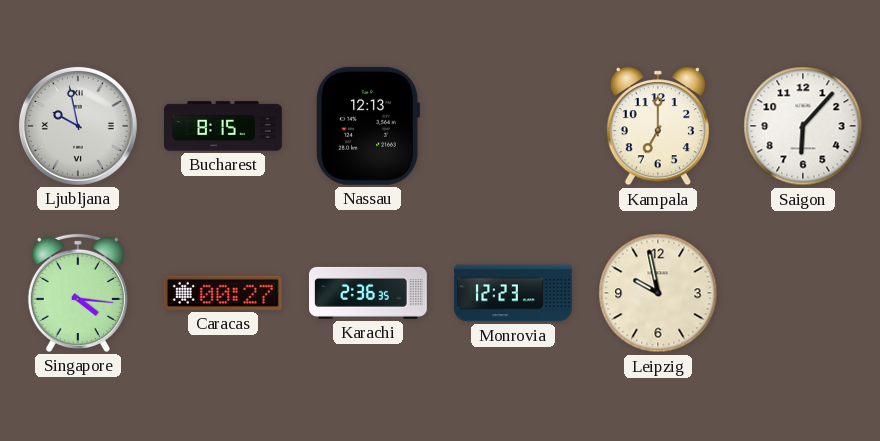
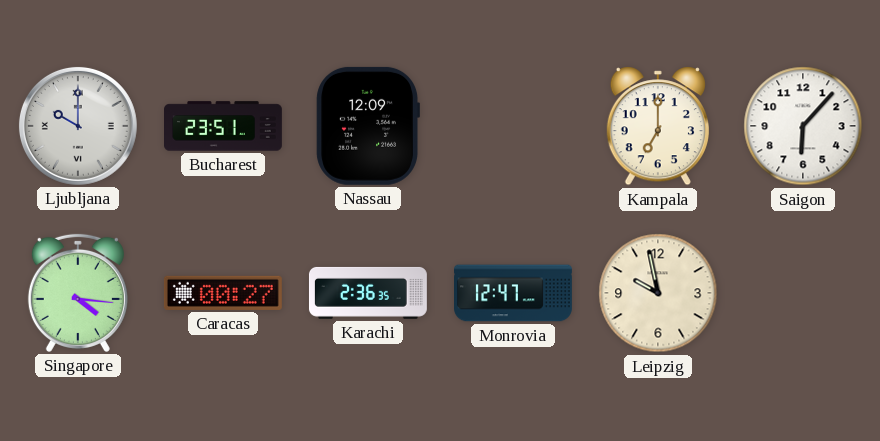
Ljubljana: 9:58 -> 10:00
Bucharest: 8:15 -> 23:51
Nassau: 12:13 -> 12:09
Monrovia: 12:23 -> 12:47
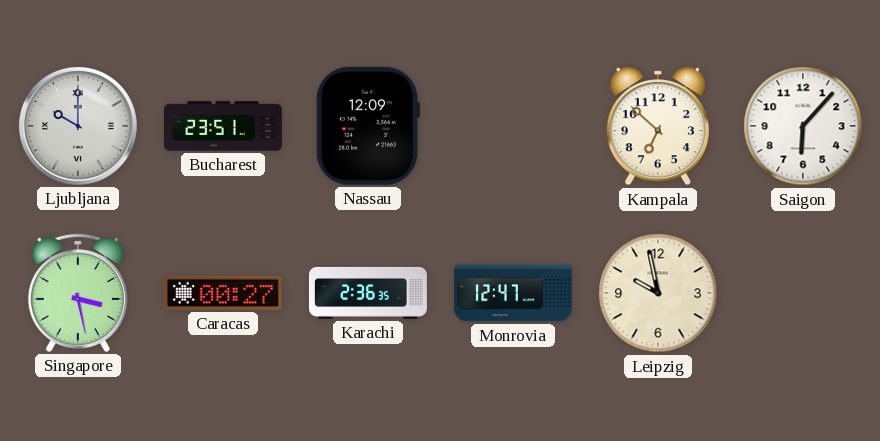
Kampala: 7:00 -> 6:52
Singapore: 4:16 -> 3:28
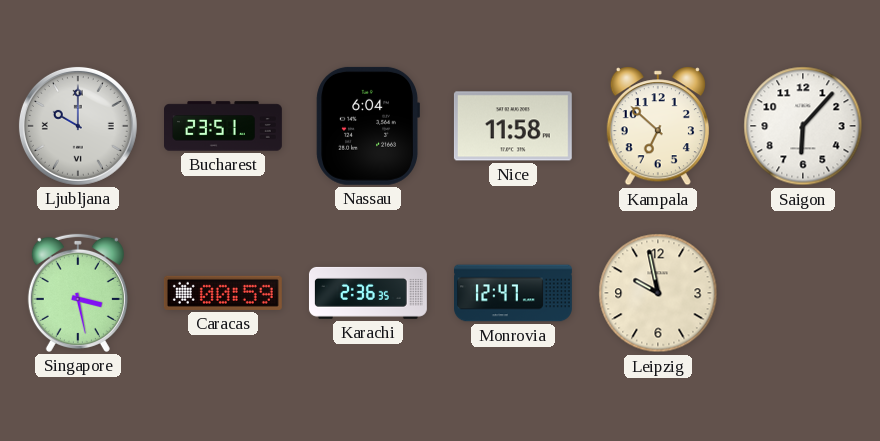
Nassau: 12:09 -> 6:04
Nice: none -> 11:58
Caracas: 00:27 -> 00:59
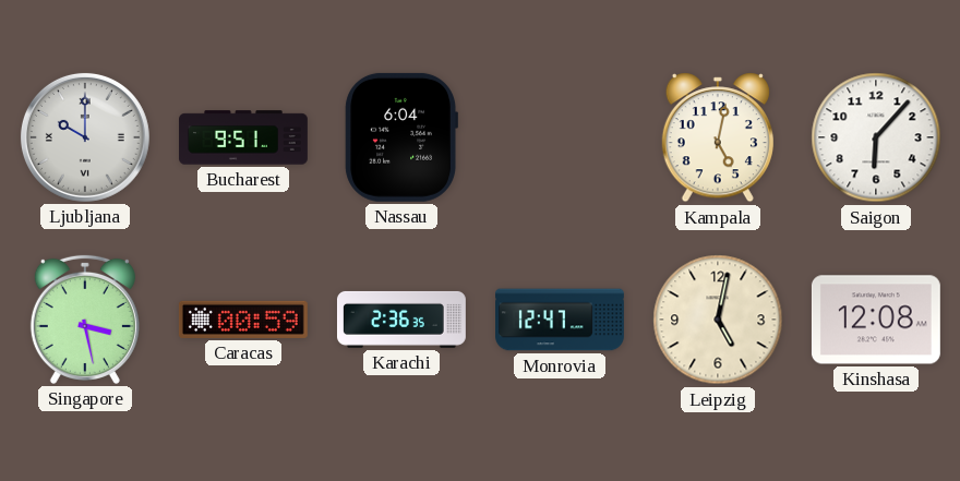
Bucharest: 23:51 -> 9:51
Nice: 11:58 -> none
Kampala: 6:52 -> 5:02
Leipzig: 9:58 -> 5:02
Kinshasa: none -> 12:08
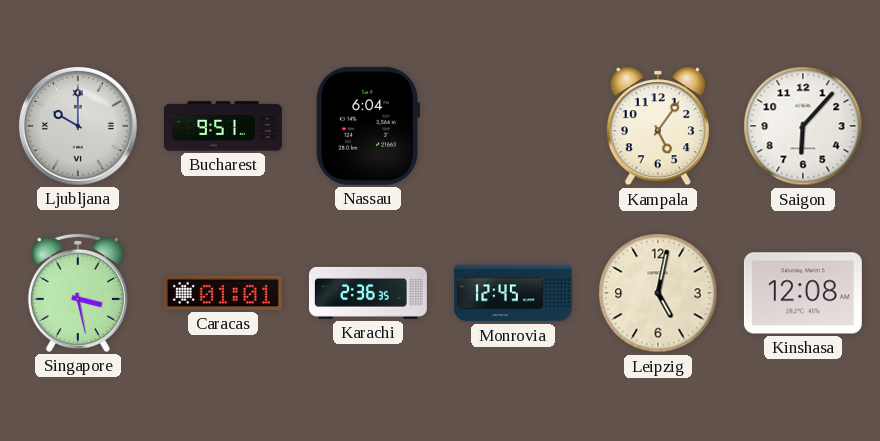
Kampala: 5:02 -> 5:06
Caracas: 00:59 -> 01:01
Monrovia: 12:47 -> 12:45
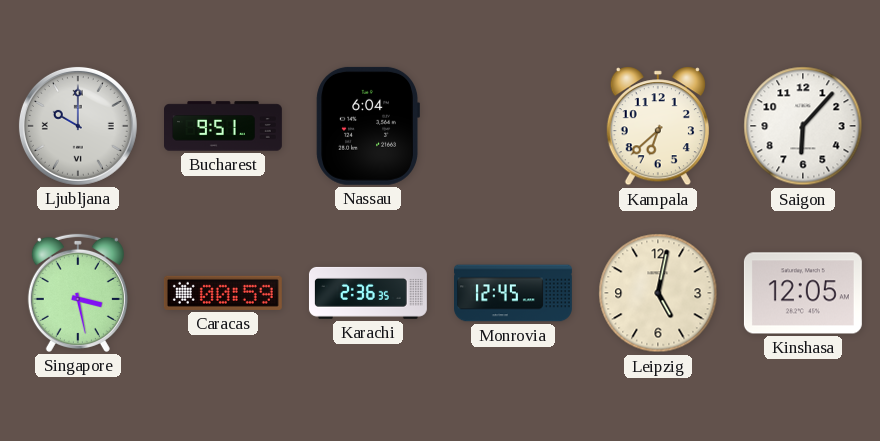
Kampala: 5:06 -> 6:38
Caracas: 01:01 -> 00:59
Kinshasa: 12:08 -> 12:05
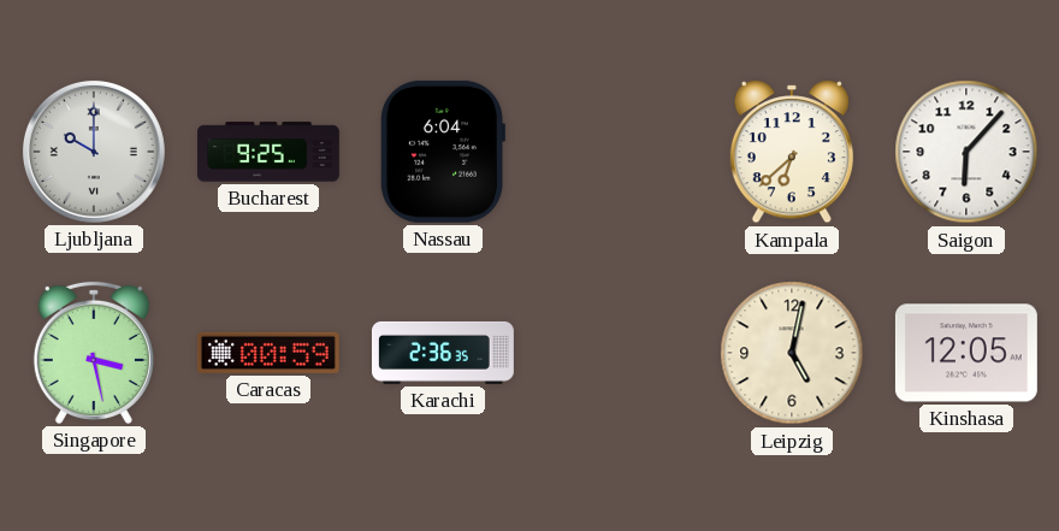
Bucharest: 9:51 -> 9:25
Monrovia: 12:45 -> none
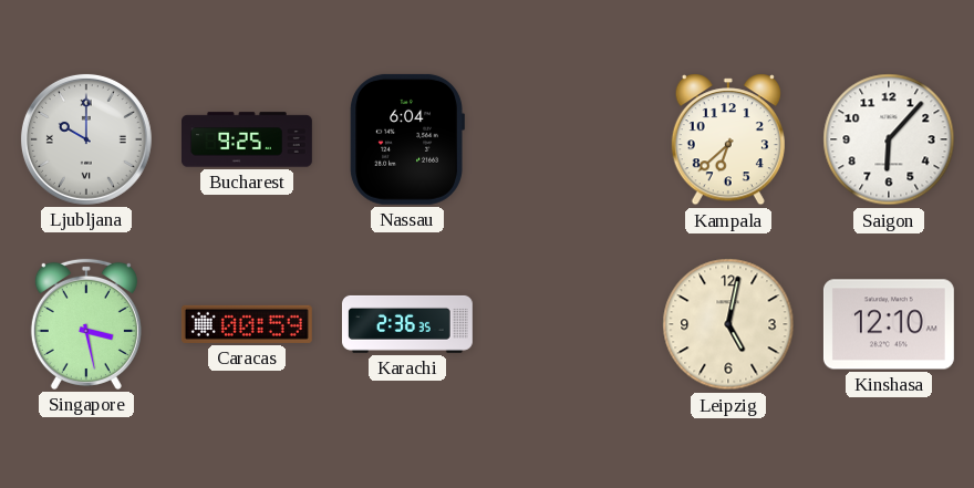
Kinshasa: 12:05 -> 12:10
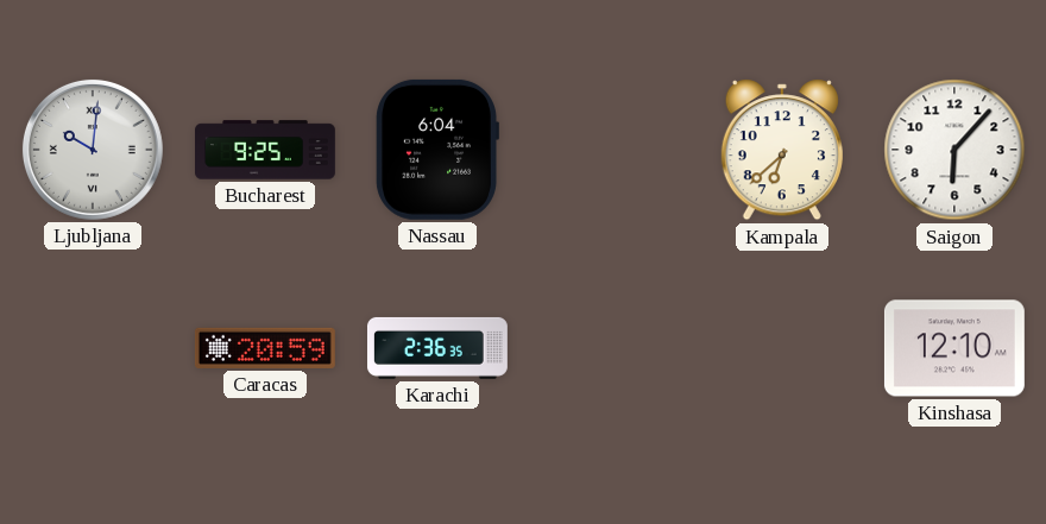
Ljubljana: 10:00 -> 10:01
Singapore: 3:28 -> none
Caracas: 00:59 -> 20:59
Leipzig: 5:02 -> none
